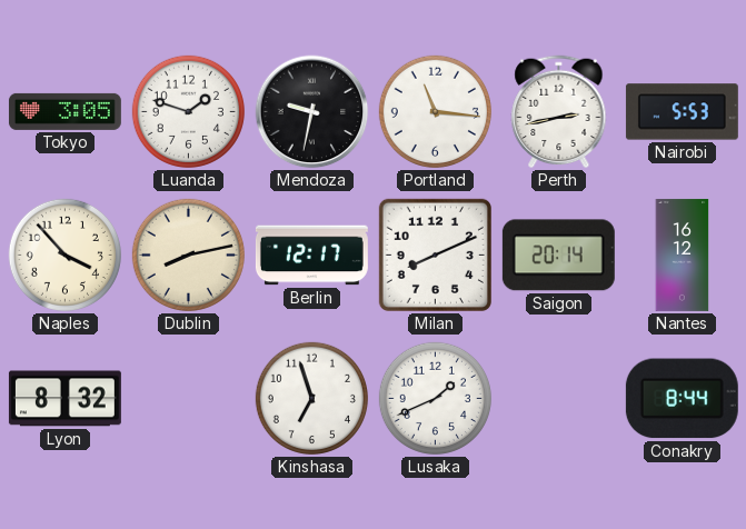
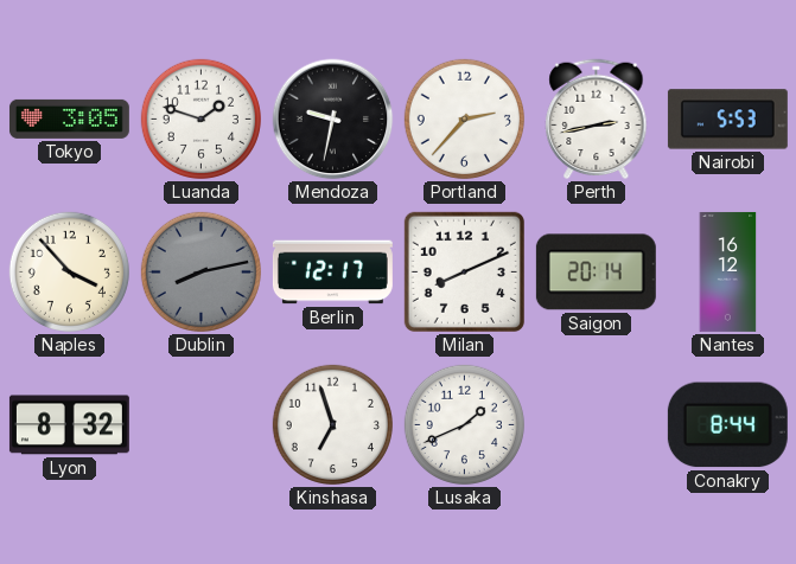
Portland: 11:16 -> 2:37
Dublin dial: cream -> grey
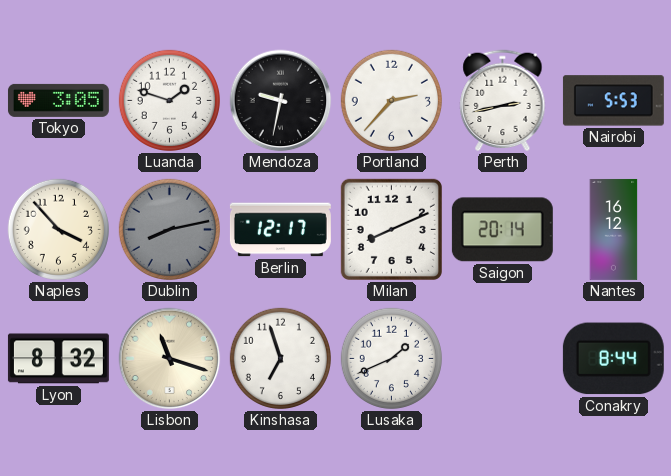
Lisbon: none -> 11:18
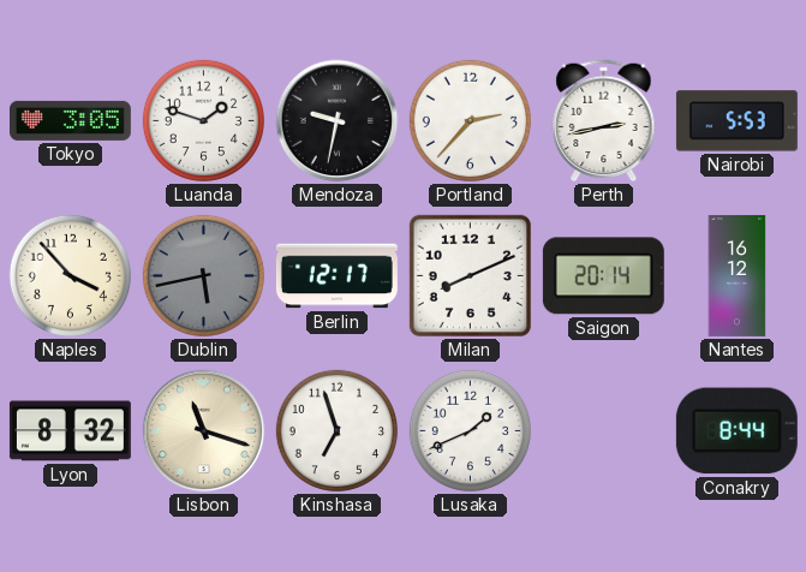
Dublin: 8:13 -> 5:43
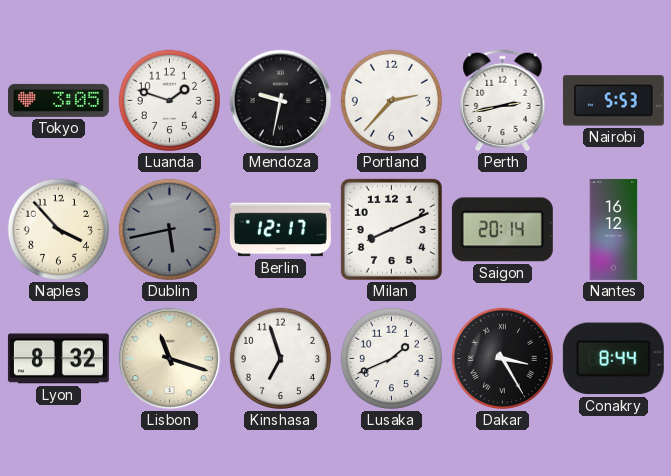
Dakar: none -> 3:25
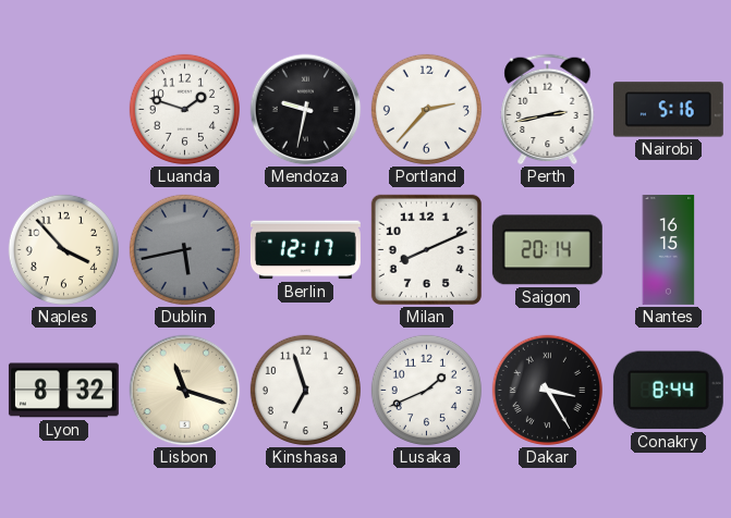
Tokyo: 3:05 -> none
Nairobi: 5:53 -> 5:16
Nantes: 16:12 -> 16:15
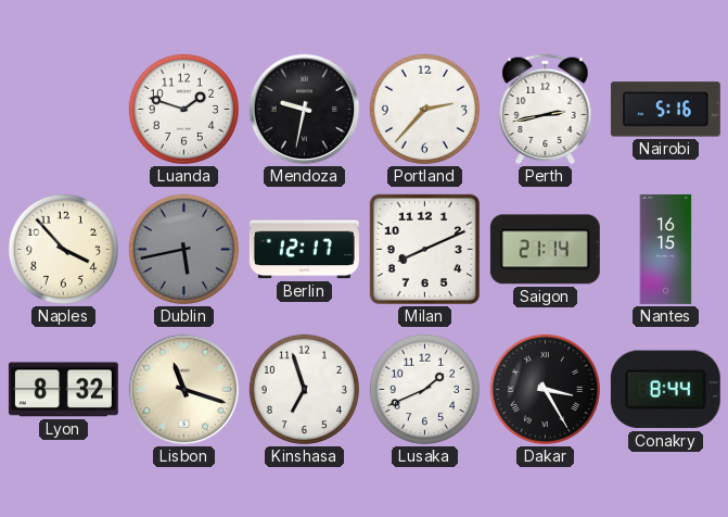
Saigon: 20:14 -> 21:14
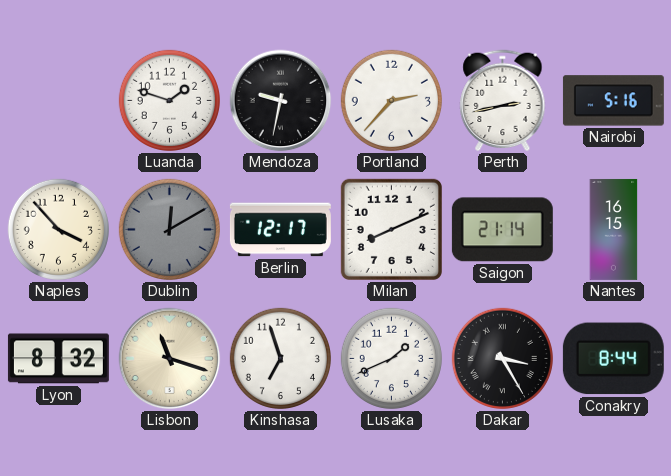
Dublin: 5:43 -> 12:10
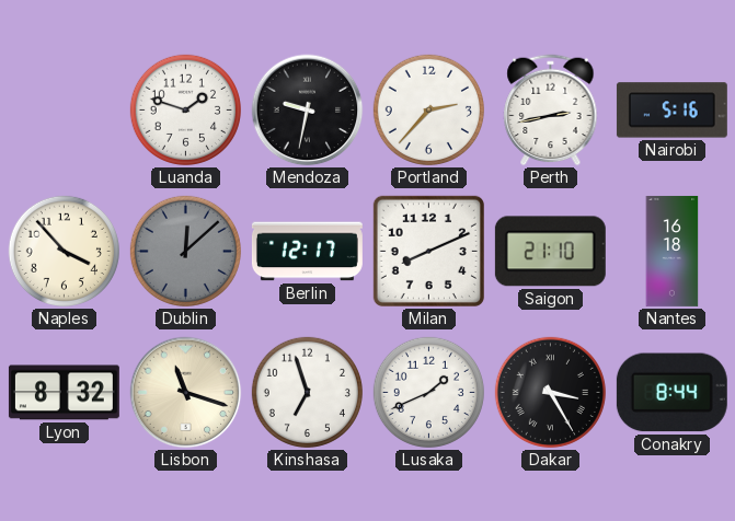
Dublin: 12:10 -> 12:08
Saigon: 21:14 -> 21:10
Nantes: 16:15 -> 16:18
